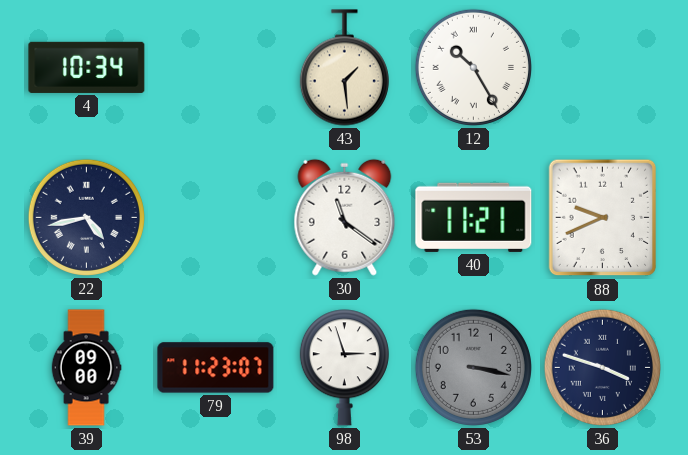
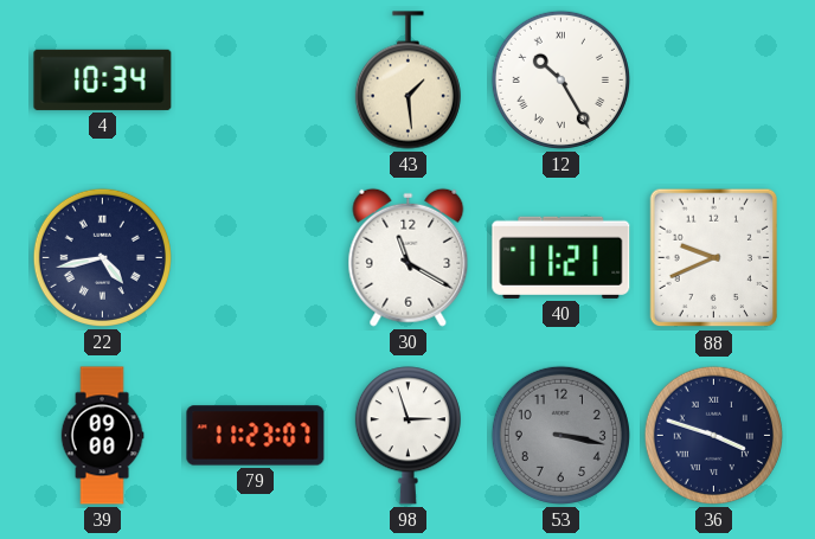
30: 11:21 -> 11:20
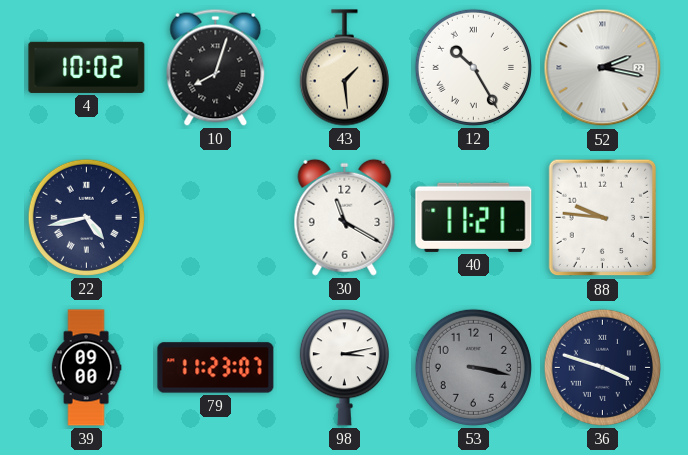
4: 10:34 -> 10:02
10: none -> 8:03
52: none -> 2:17
88: 9:41 -> 9:46
98: 2:57 -> 3:13
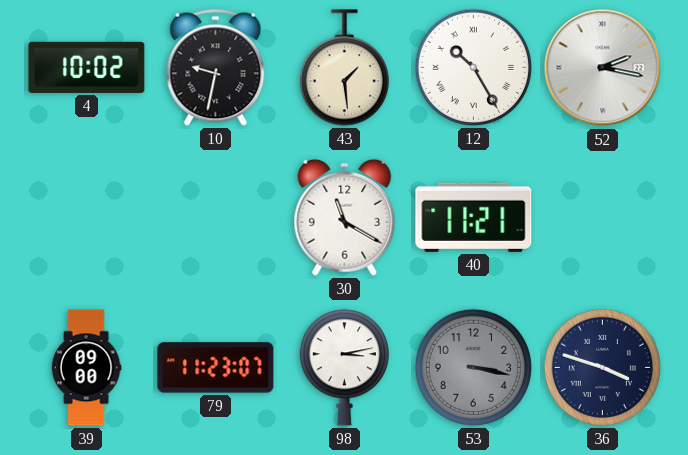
10: 8:03 -> 9:32
22: 4:43 -> none
88: 9:46 -> none
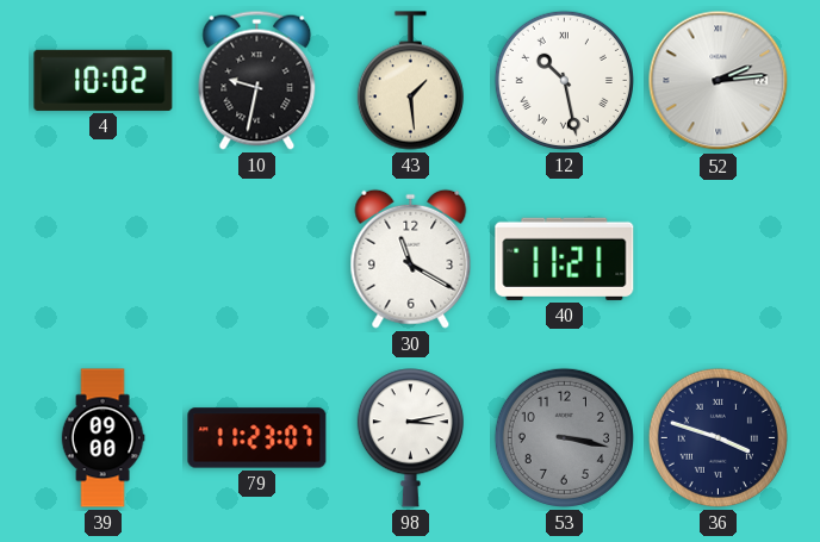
12: 10:25 -> 10:28
52: 2:17 -> 2:14
